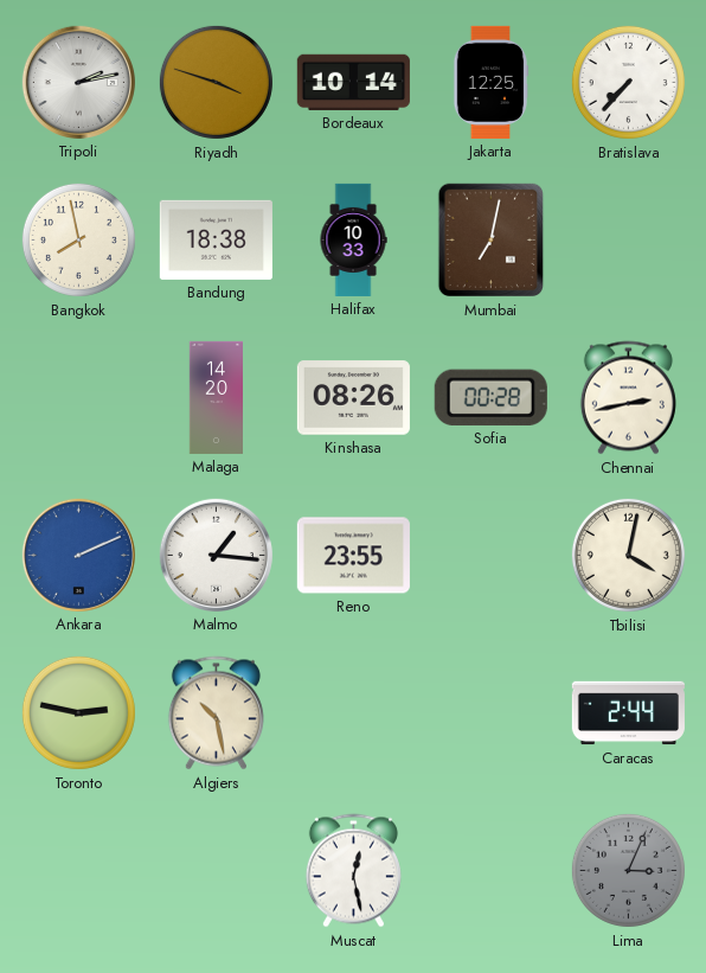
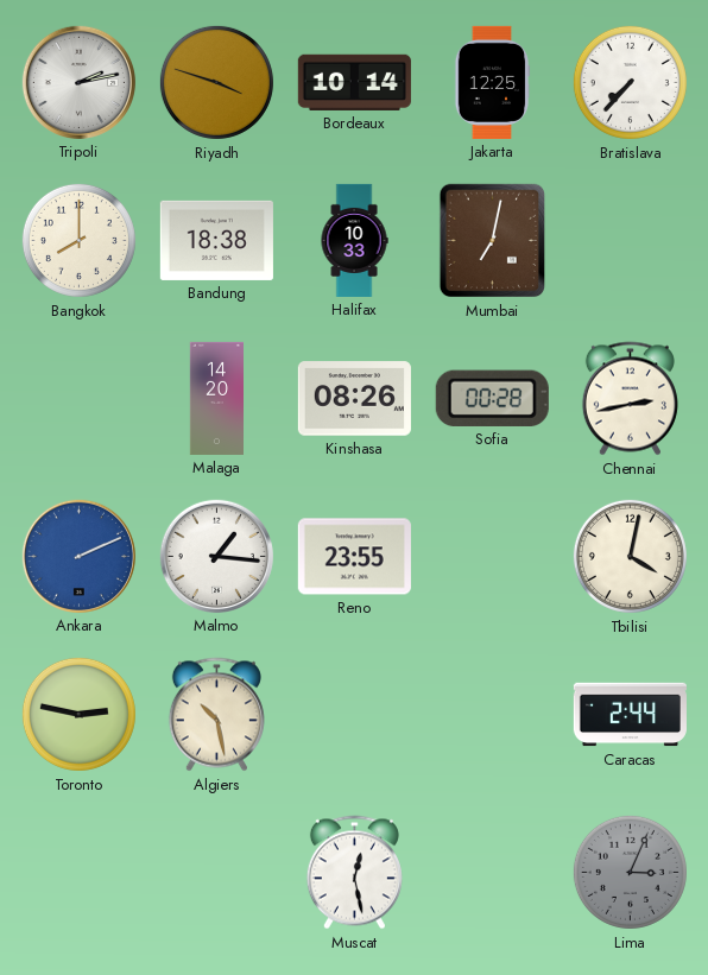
Bangkok: 7:58 -> 8:00
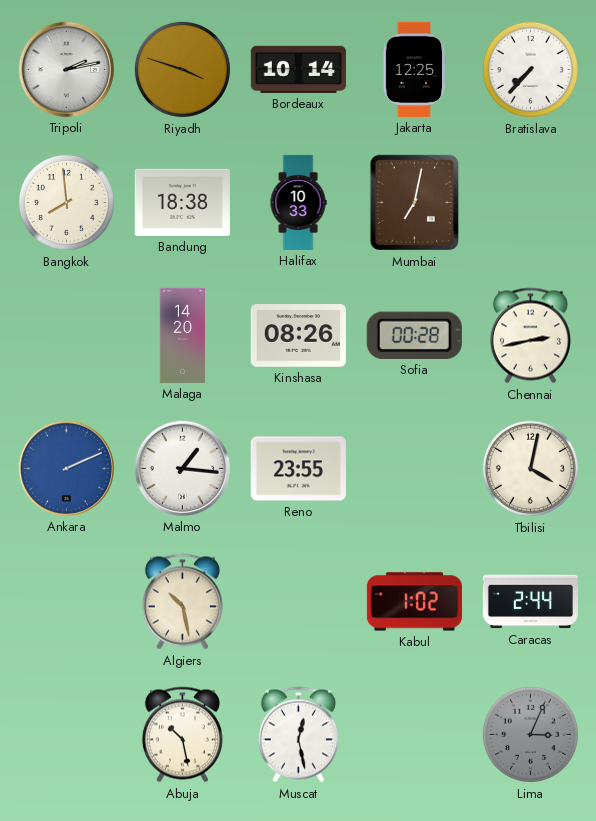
Bangkok: 8:00 -> 7:59
Toronto: 2:47 -> none
Kabul: none -> 1:02
Abuja: none -> 10:28
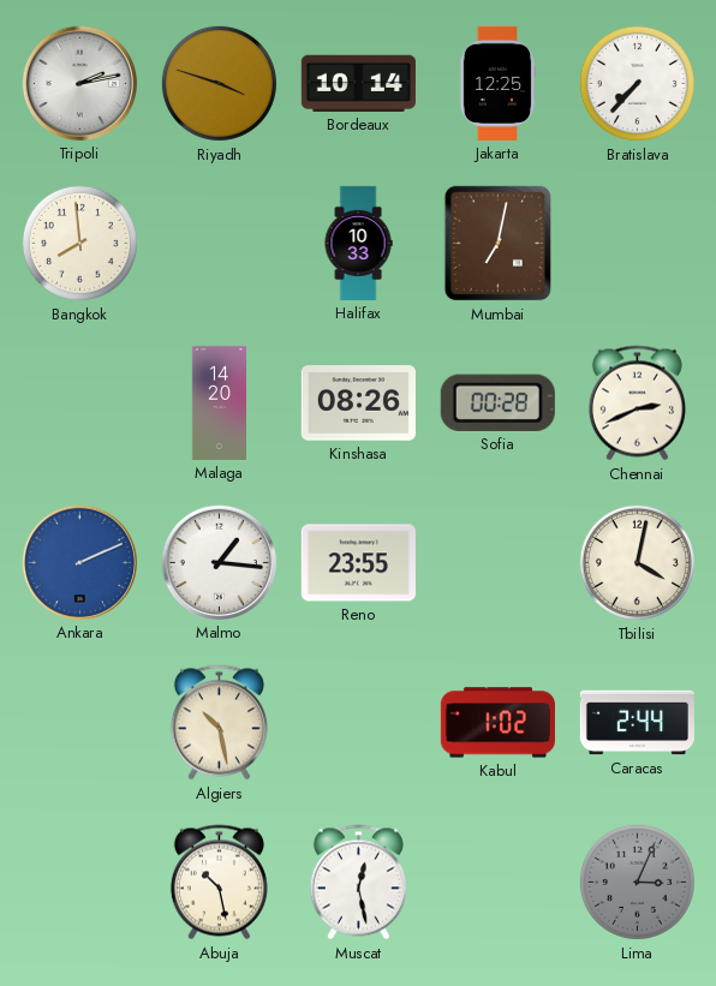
Bandung: 18:38 -> none
Chennai: 2:43 -> 2:41
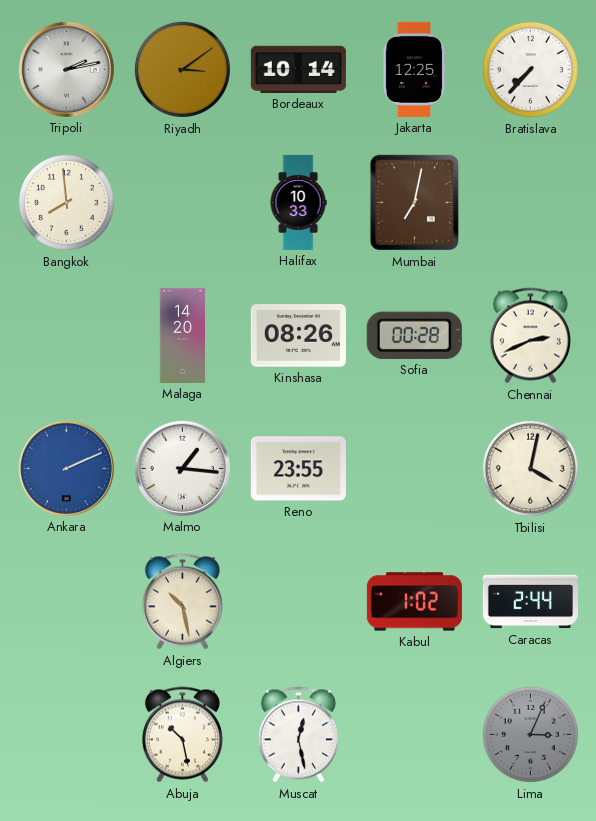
Riyadh: 3:48 -> 3:09
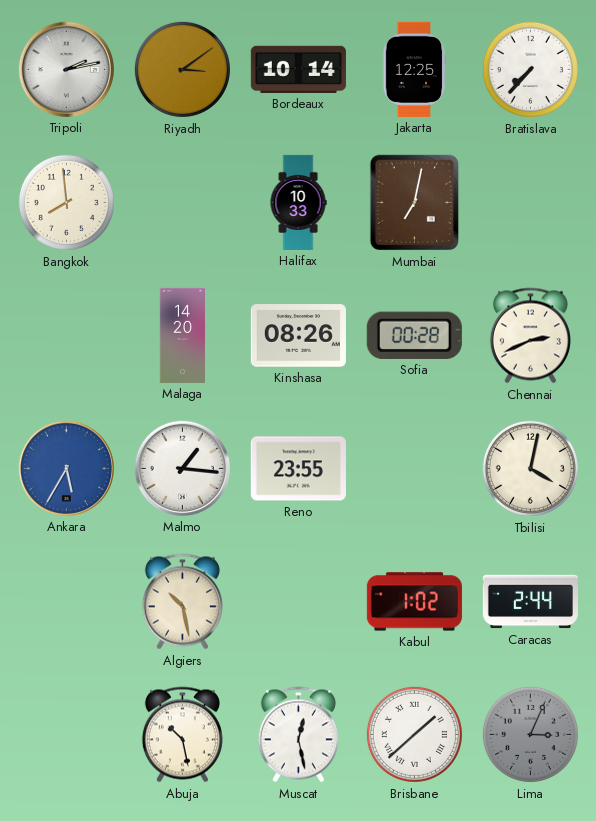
Ankara: 2:11 -> 5:35
Brisbane: none -> 1:38
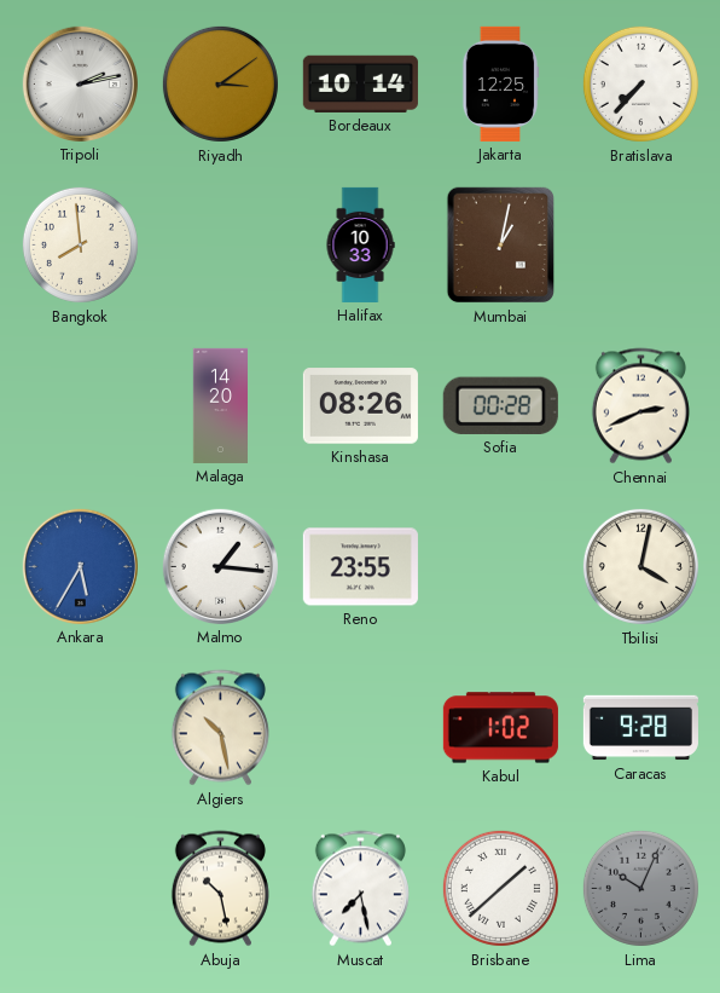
Mumbai: 7:02 -> 1:02
Caracas: 2:44 -> 9:28
Muscat: 12:28 -> 7:28
Lima: 3:04 -> 10:04
